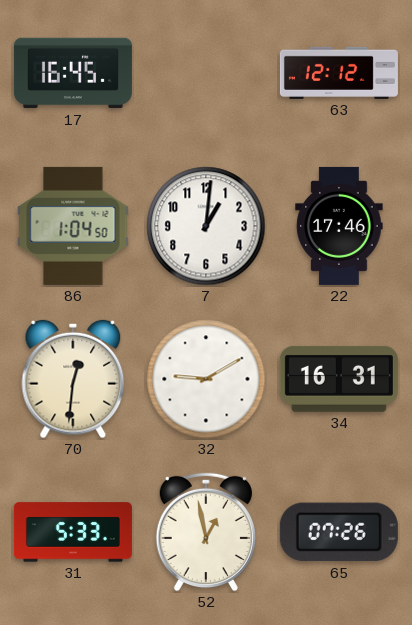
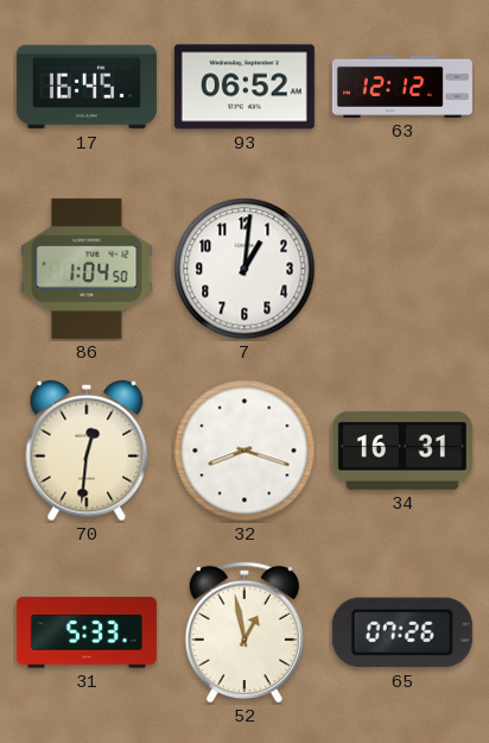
93: none -> 06:52
22: 17:46 -> none
32: 9:10 -> 8:18
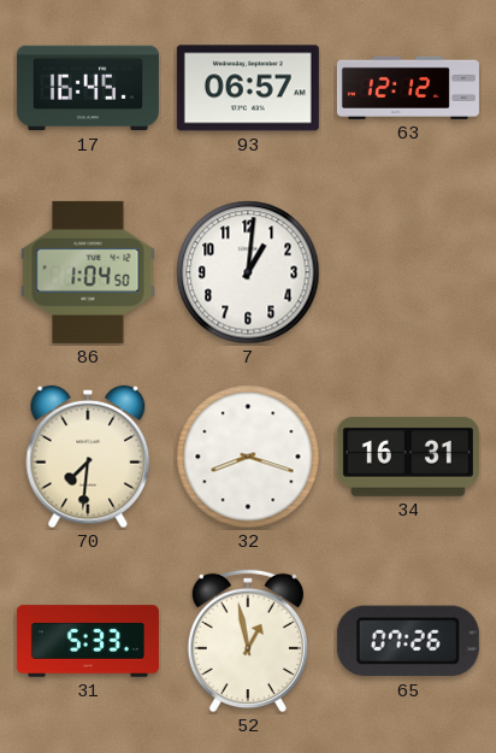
93: 06:52 -> 06:57
70: 12:31 -> 7:31
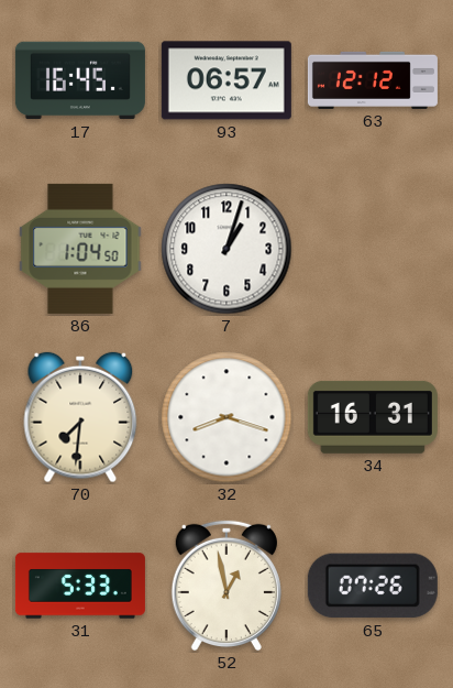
7: 1:01 -> 1:03
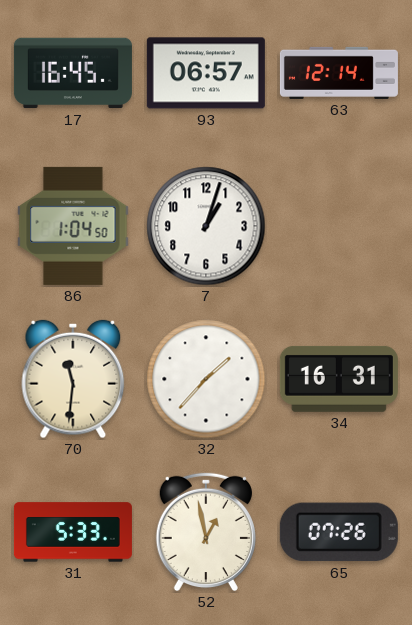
63: 12:12 -> 12:14
70: 7:31 -> 11:31
32: 8:18 -> 1:37
